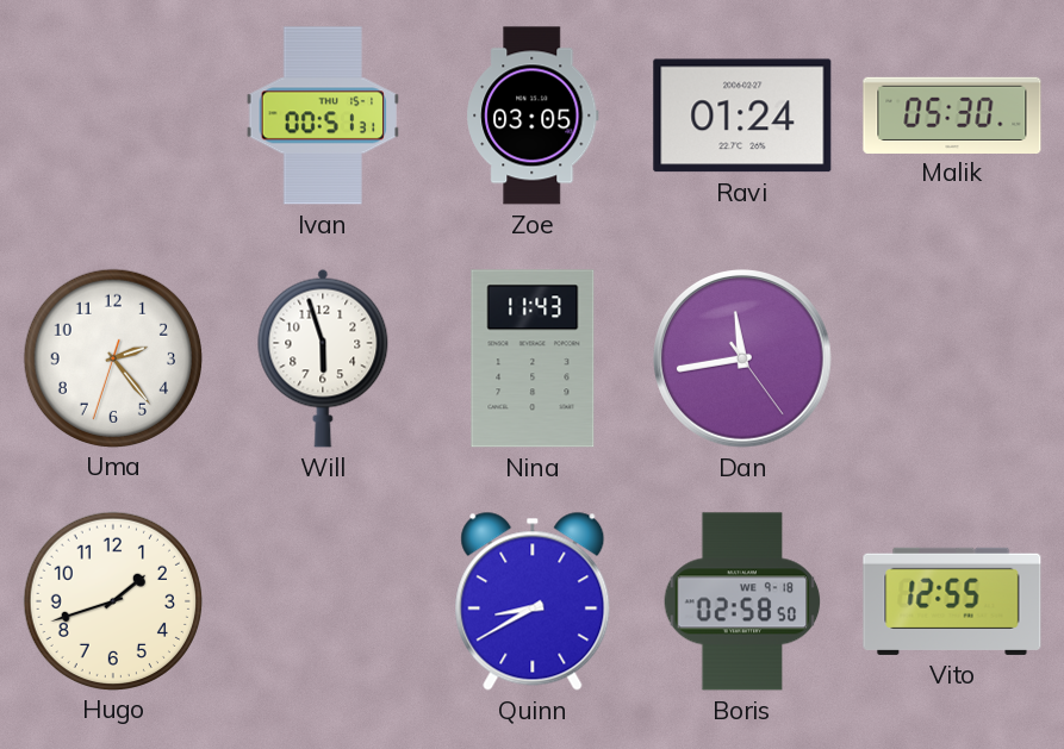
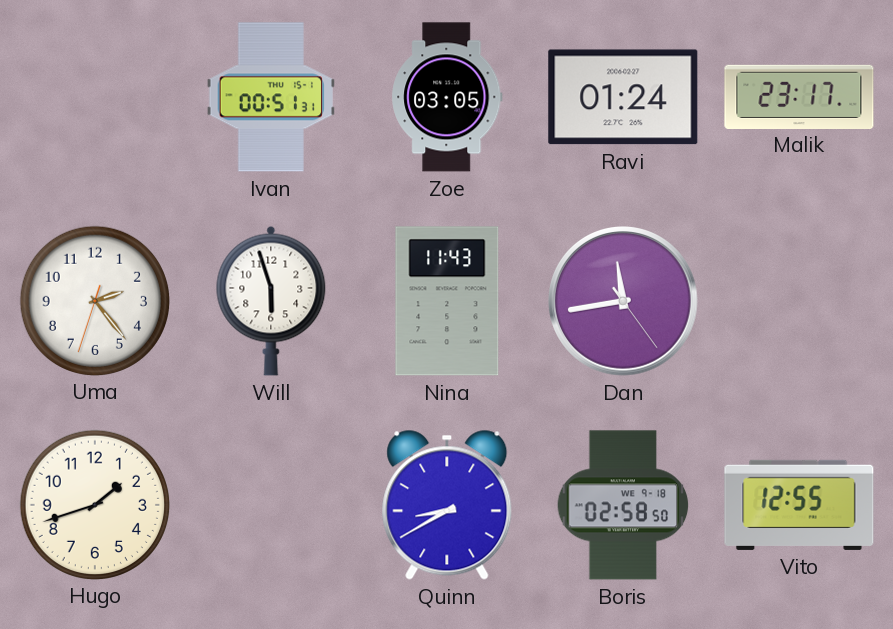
Malik: 05:30 -> 23:17
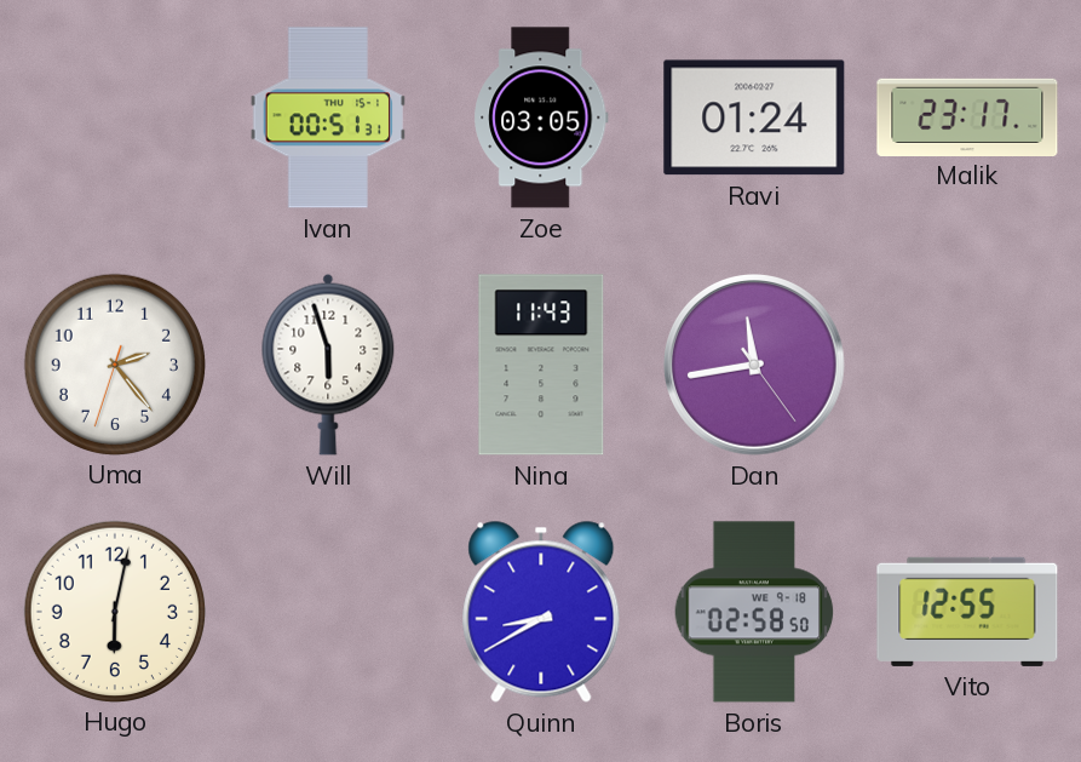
Hugo: 1:42 -> 6:02
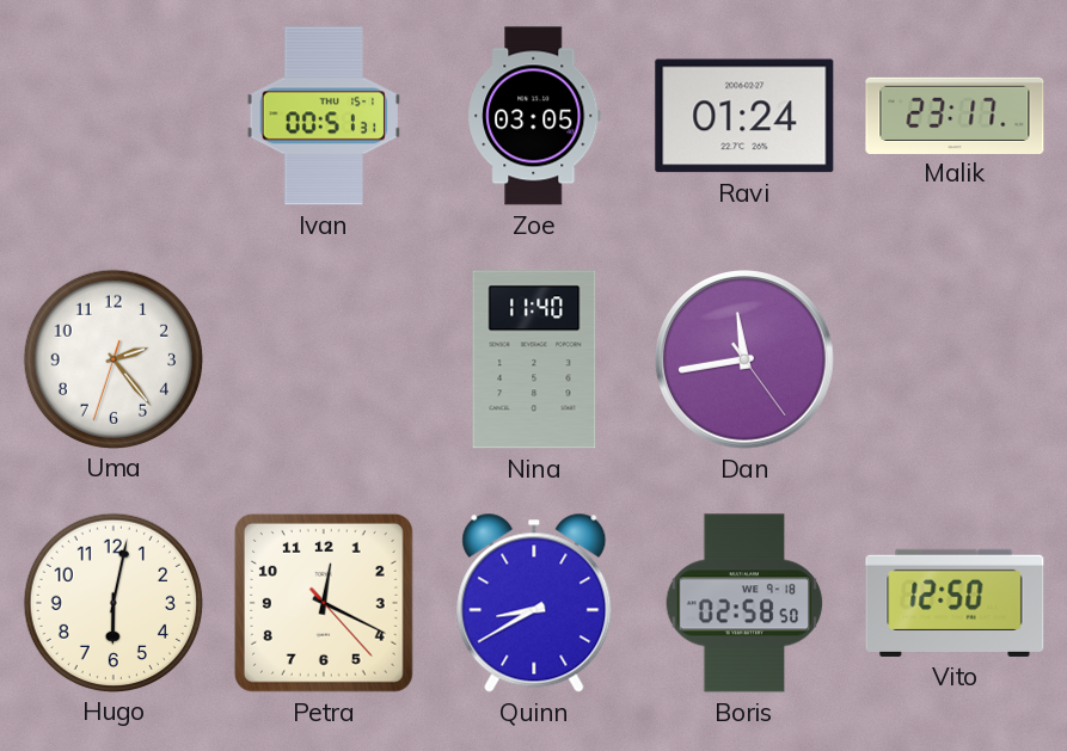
Will: 5:57 -> none
Nina: 11:43 -> 11:40
Petra: none -> 12:19
Vito: 12:55 -> 12:50
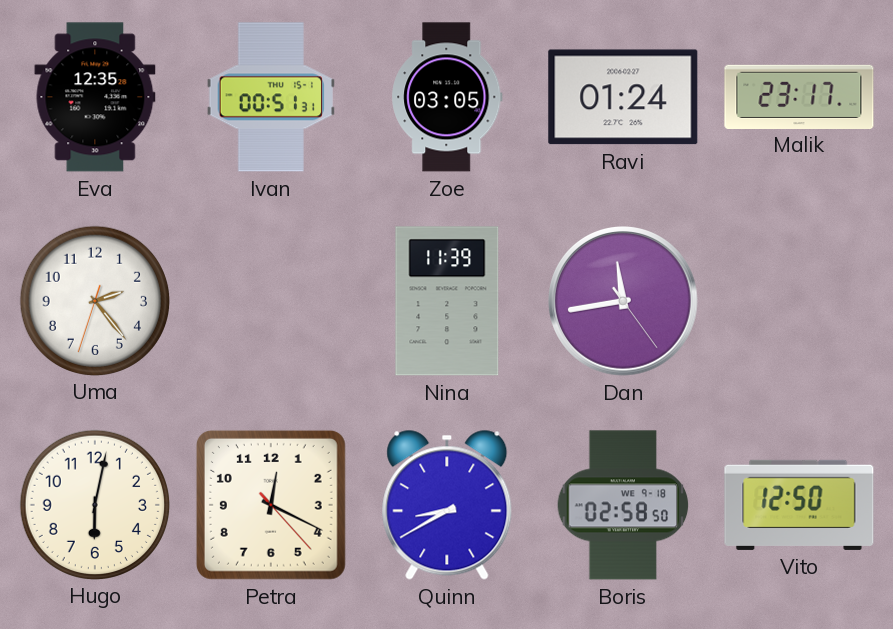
Eva: none -> 12:35
Nina: 11:40 -> 11:39
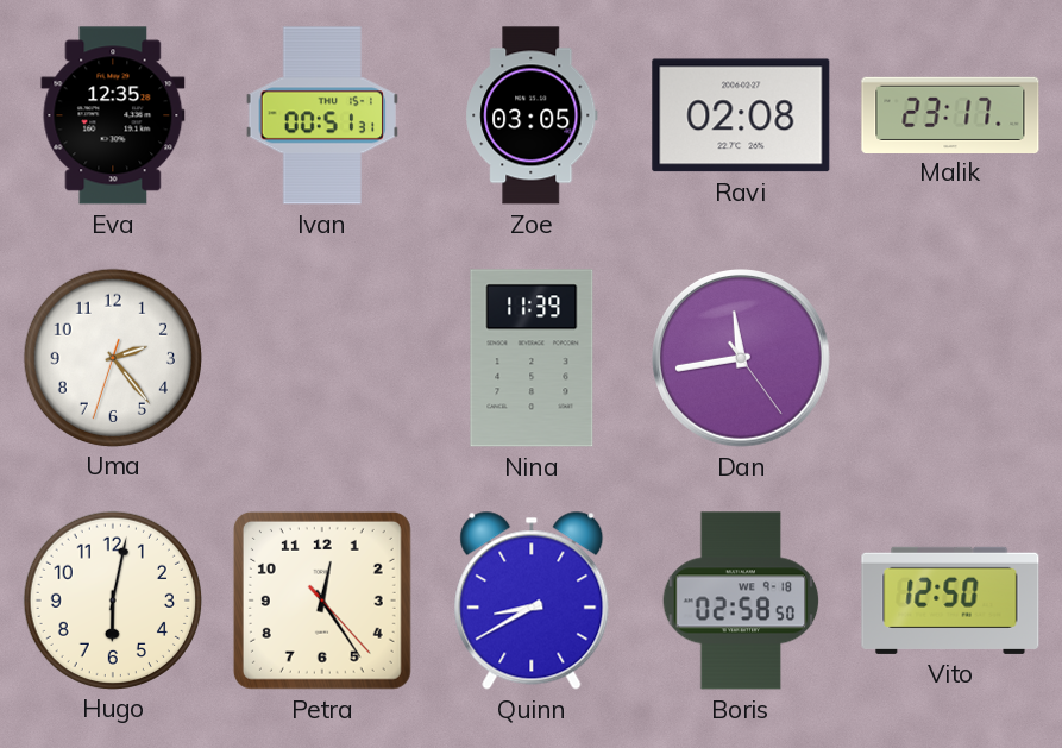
Ravi: 01:24 -> 02:08
Petra: 12:19 -> 12:24
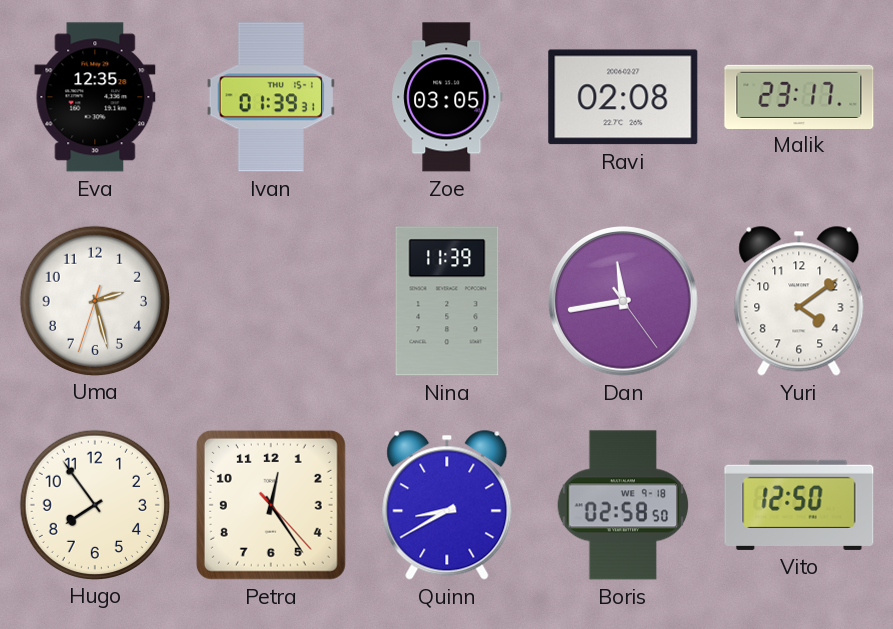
Ivan: 00:51 -> 01:39
Uma: 2:23 -> 2:27
Yuri: none -> 4:09
Hugo: 6:02 -> 7:54
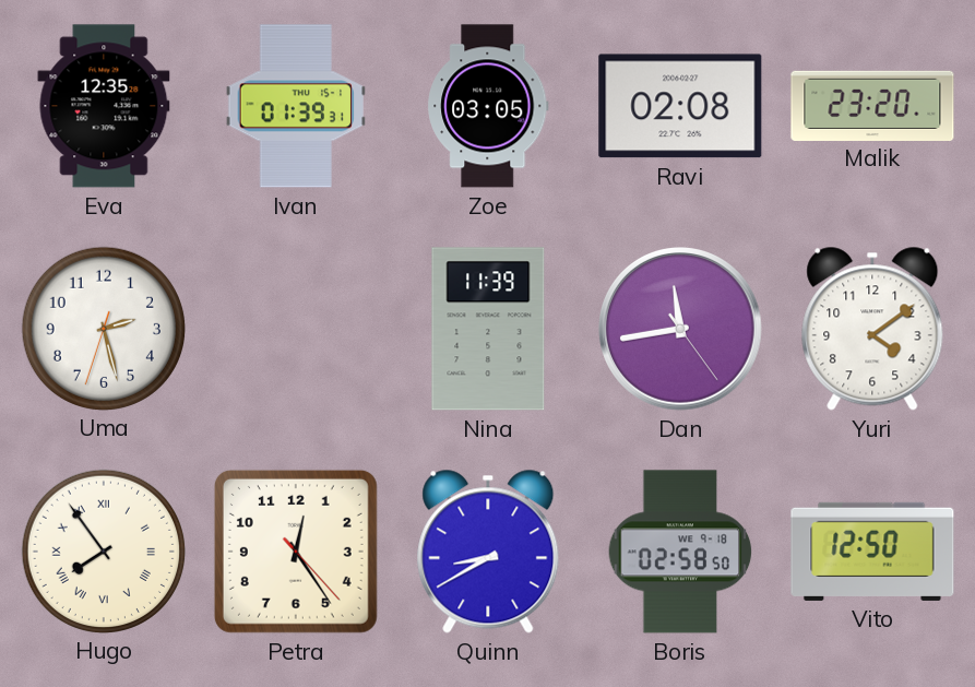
Malik: 23:17 -> 23:20
Hugo numerals: Arabic -> Roman
